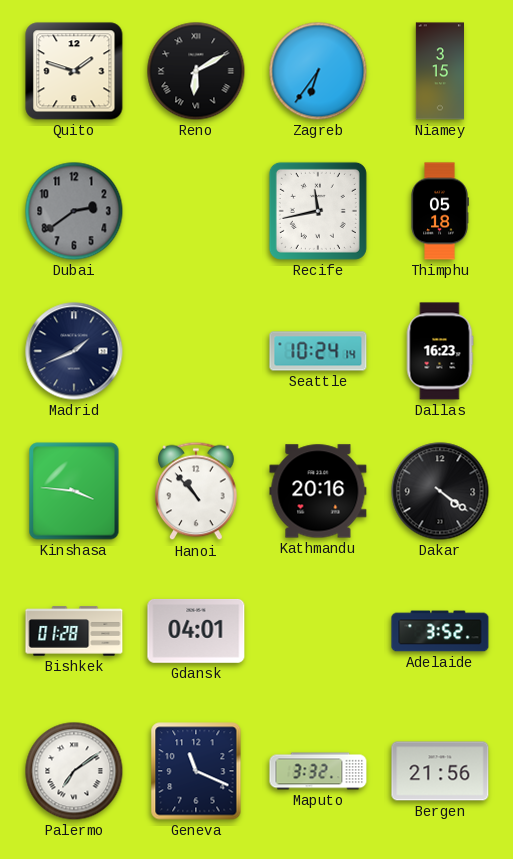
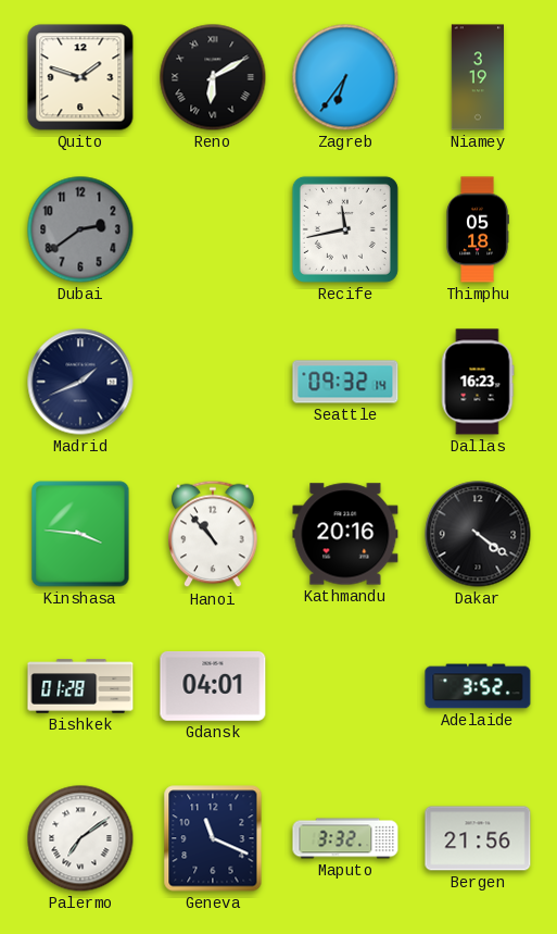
Niamey: 3:15 -> 3:19
Seattle: 10:24 -> 09:32
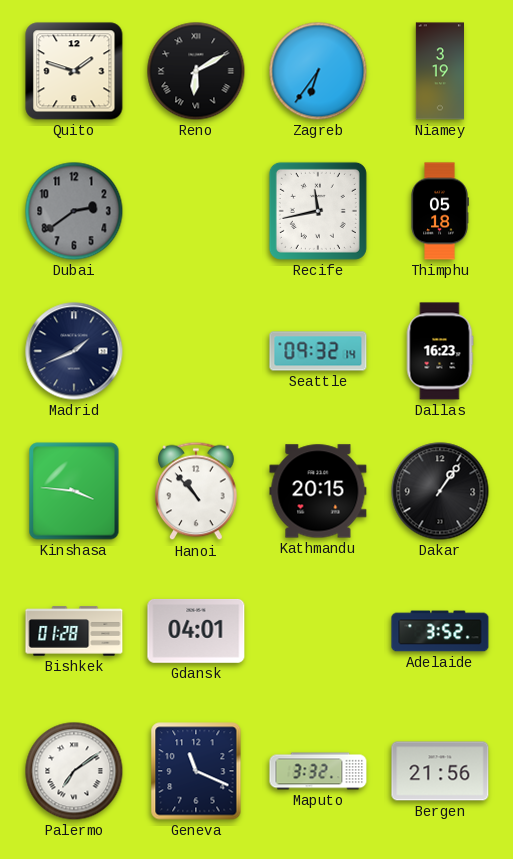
Kathmandu: 20:16 -> 20:15
Dakar: 4:21 -> 1:06
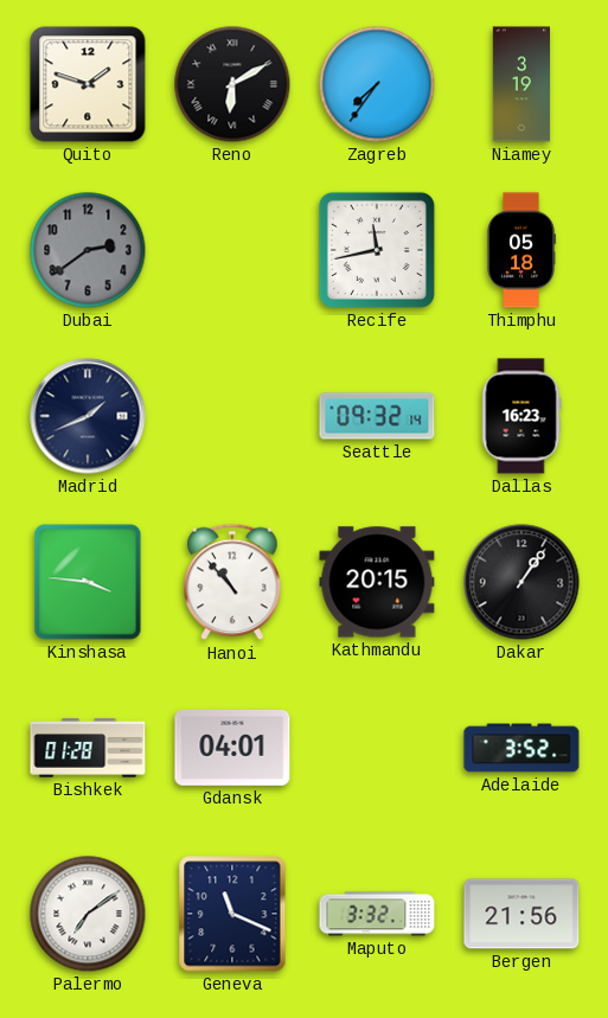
Zagreb: 6:36 -> 7:36
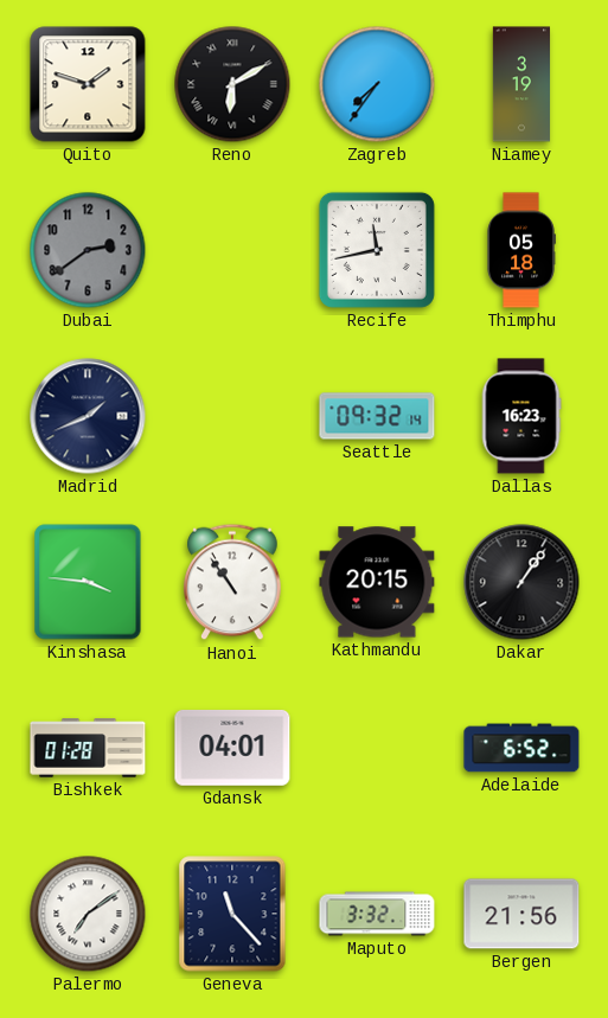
Hanoi: 10:53 -> 10:54
Adelaide: 3:52 -> 6:52
Geneva: 11:19 -> 11:23
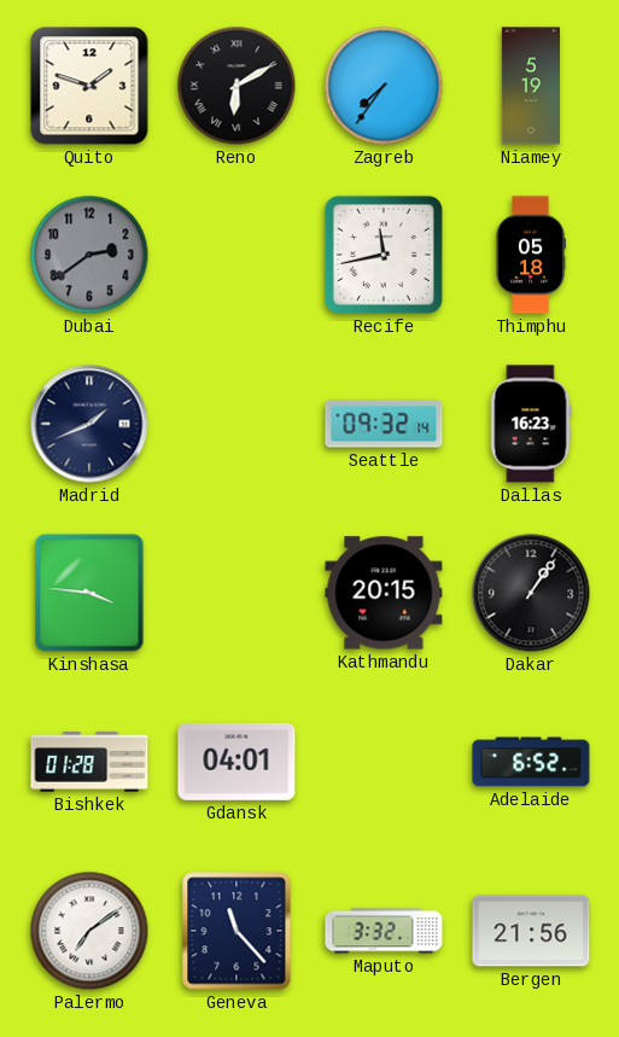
Niamey: 3:19 -> 5:19
Hanoi: 10:54 -> none
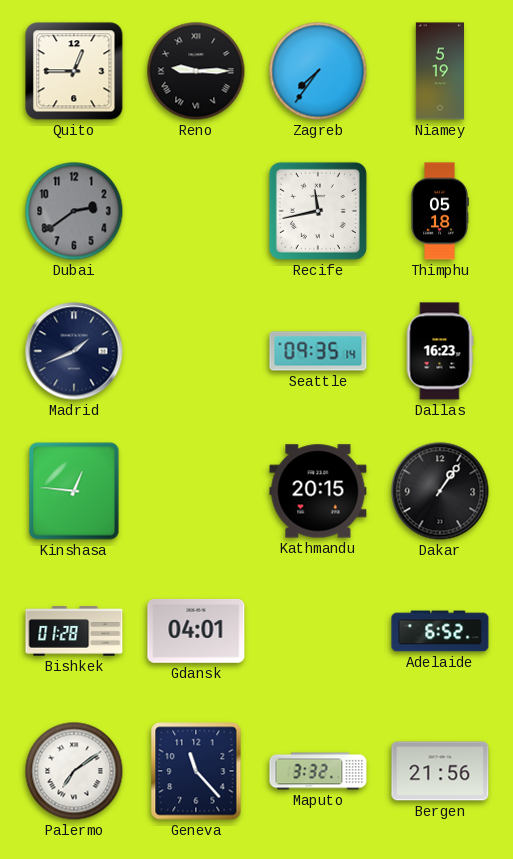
Quito: 1:48 -> 12:45
Reno: 6:10 -> 9:15
Seattle: 09:32 -> 09:35
Kinshasa: 3:46 -> 12:46
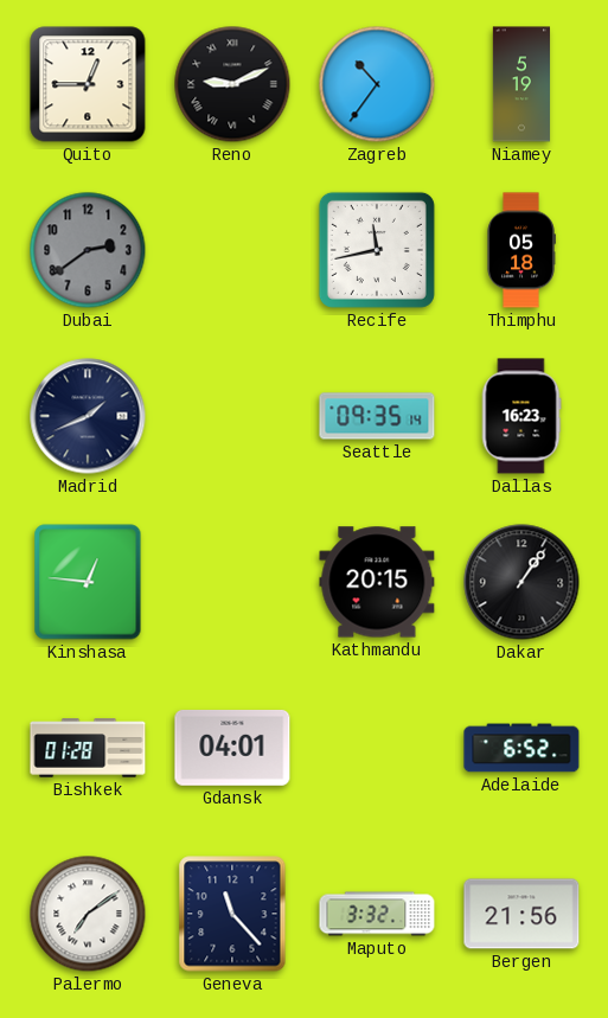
Reno: 9:15 -> 9:11
Zagreb: 7:36 -> 10:36
